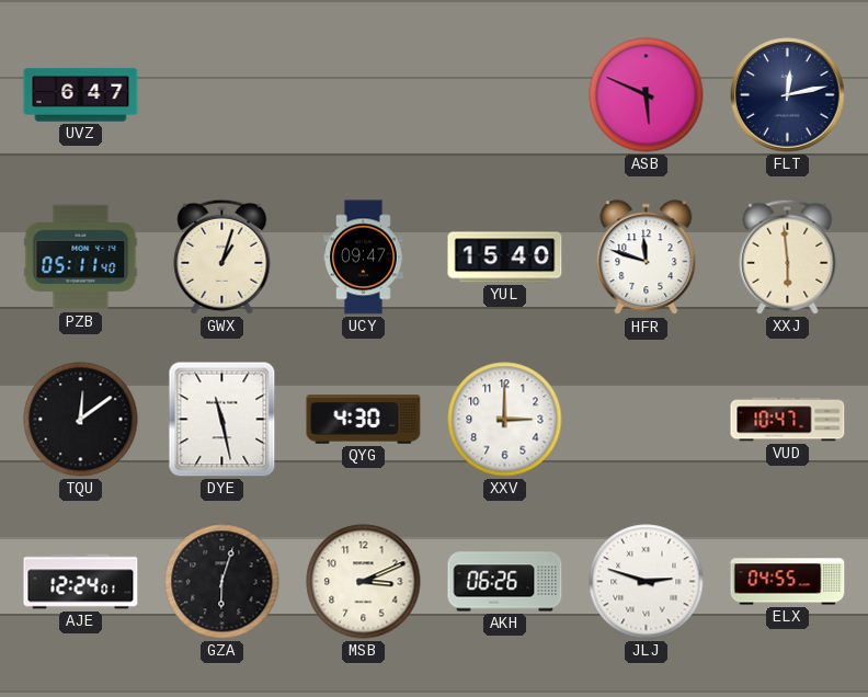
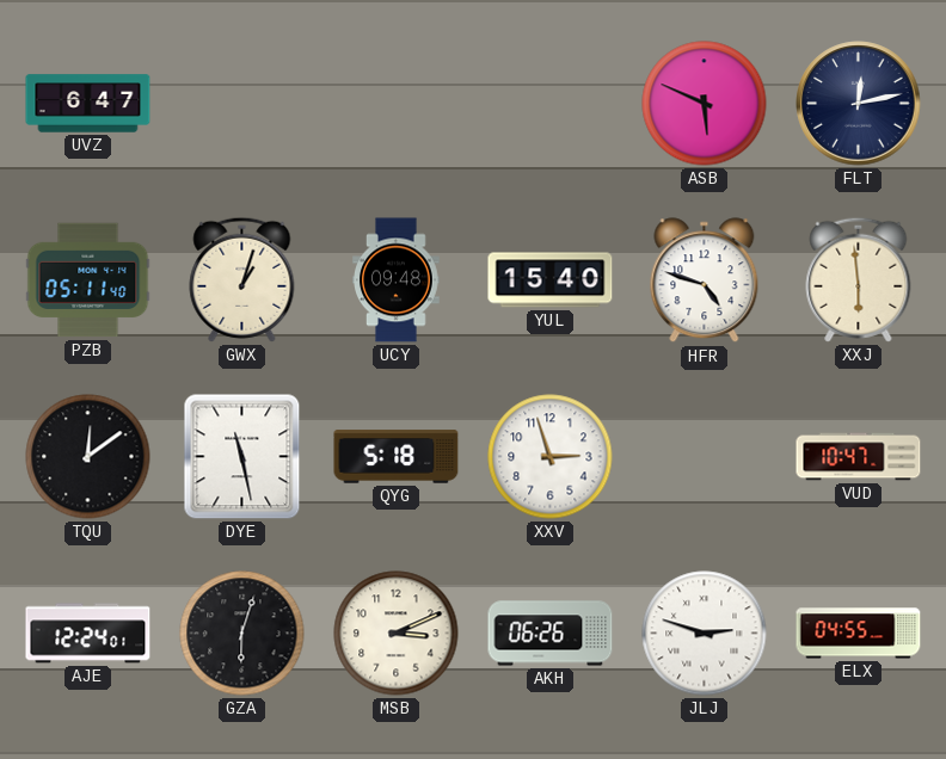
UCY: 09:47 -> 09:48
HFR: 11:48 -> 4:48
QYG: 4:30 -> 5:18
XXV: 3:00 -> 2:57
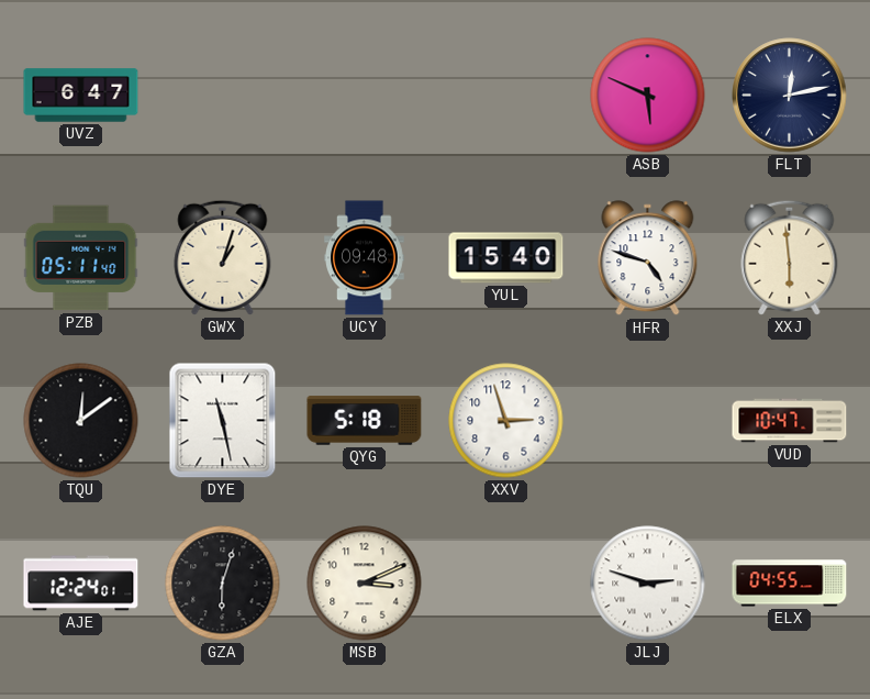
AKH: 06:26 -> none
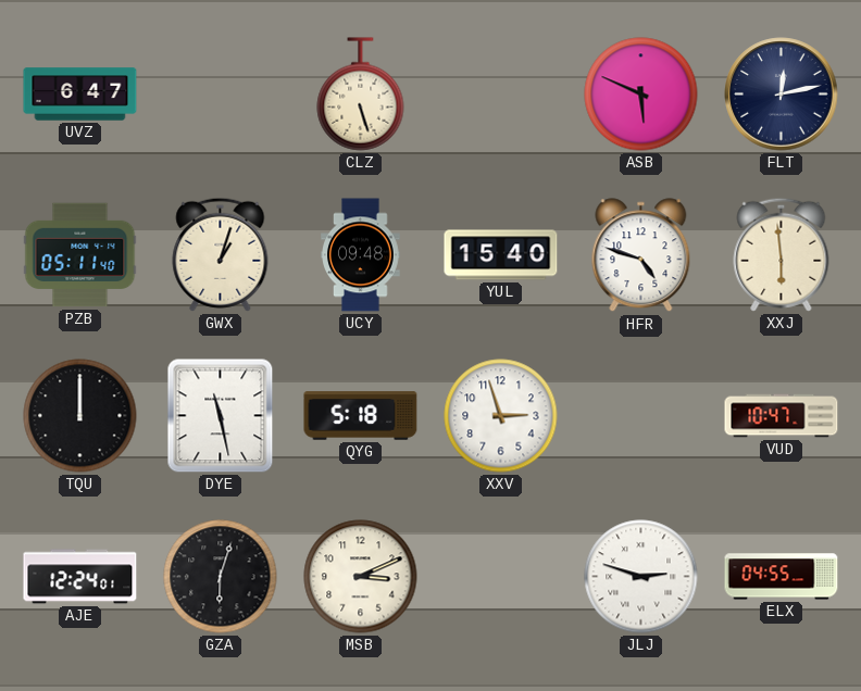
CLZ: none -> 5:27
TQU: 12:09 -> 12:00
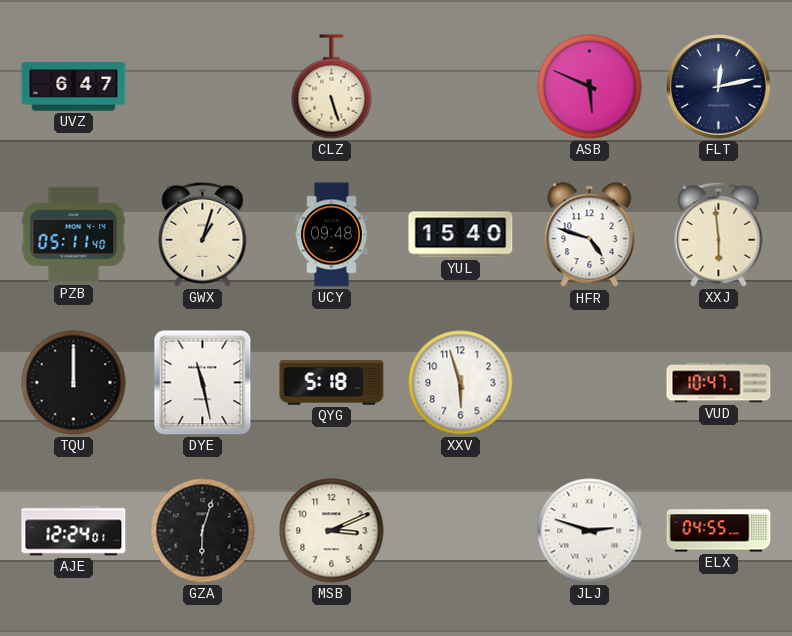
XXV: 2:57 -> 5:57
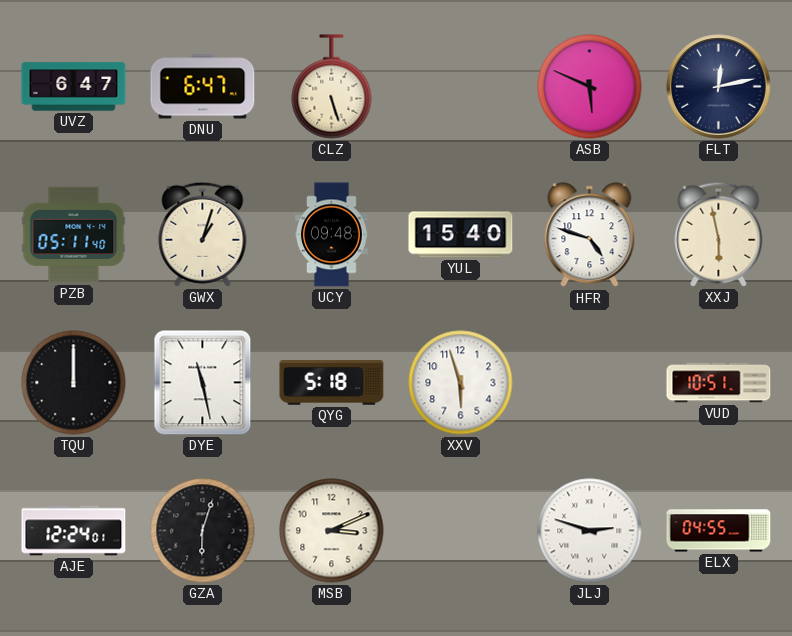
DNU: none -> 6:47
XXJ: 5:59 -> 5:58
VUD: 10:47 -> 10:51
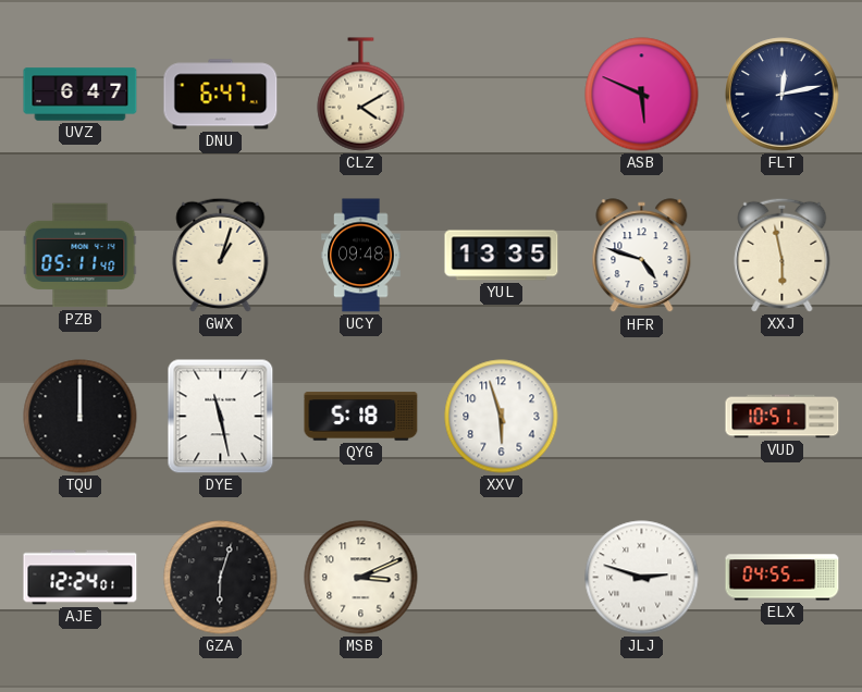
CLZ: 5:27 -> 4:10
YUL: 15:40 -> 13:35
